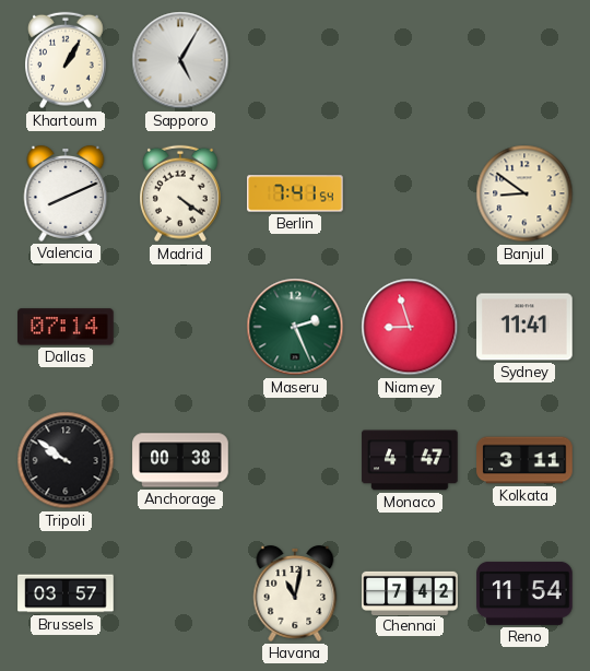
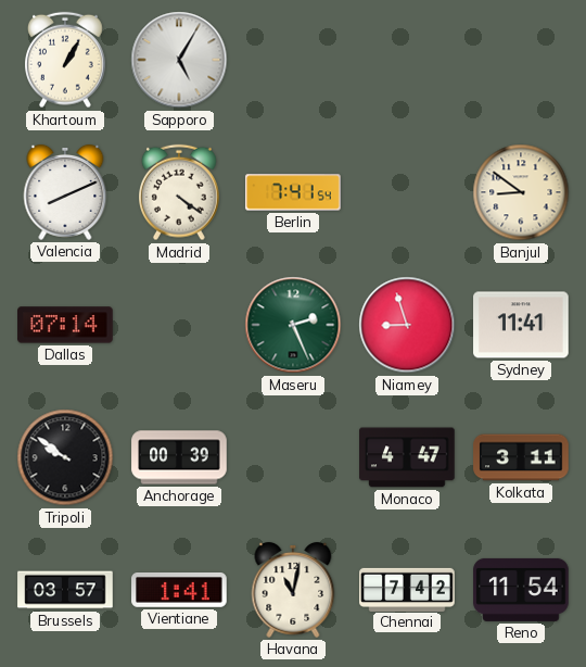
Anchorage: 00:38 -> 00:39
Vientiane: none -> 1:41
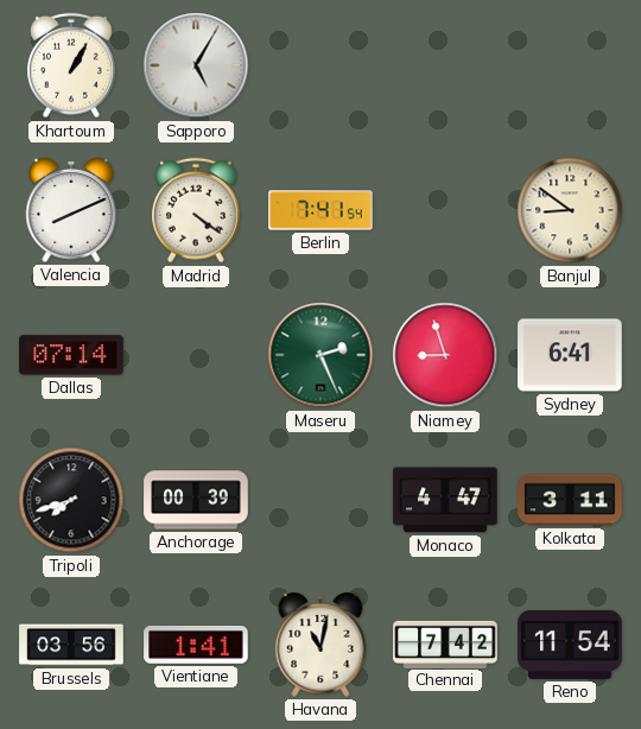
Sydney: 11:41 -> 6:41
Tripoli: 9:51 -> 7:42
Brussels: 03:57 -> 03:56
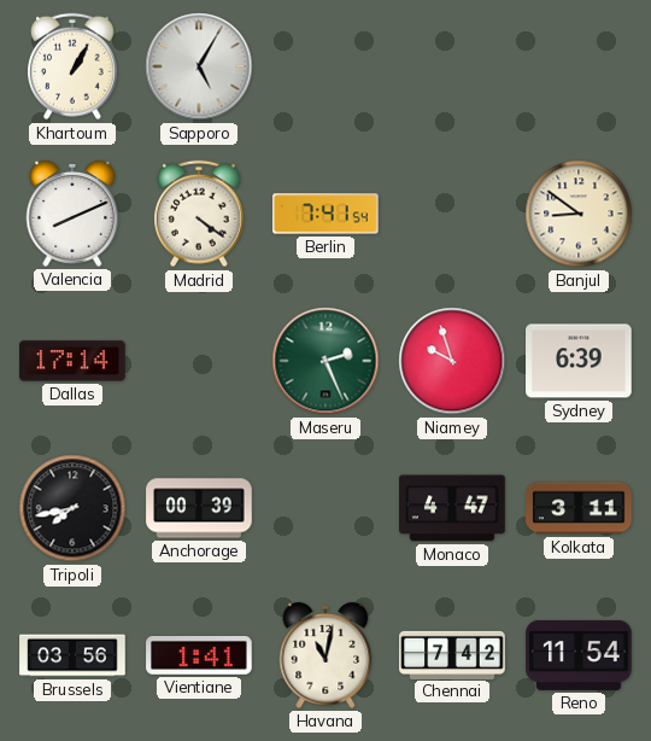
Dallas: 07:14 -> 17:14
Niamey: 8:57 -> 9:57
Sydney: 6:41 -> 6:39
Tripoli: 7:42 -> 7:43
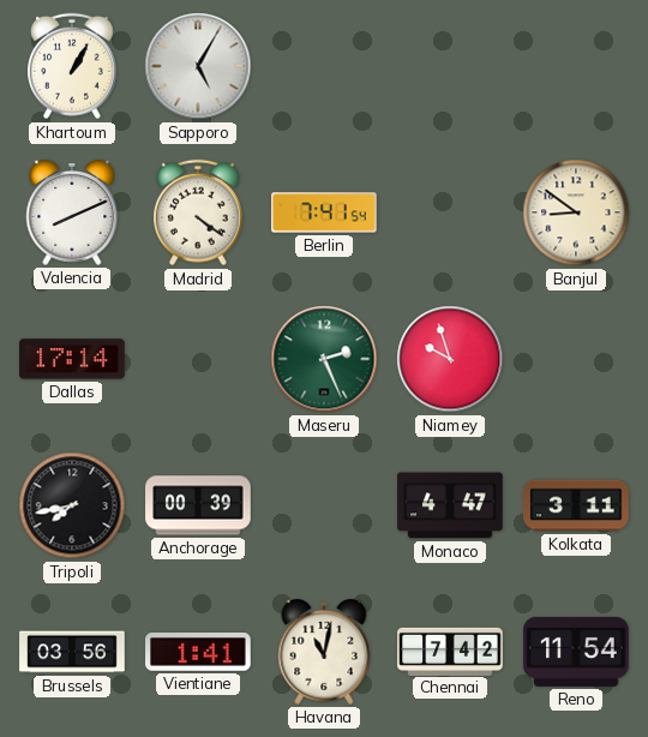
Sydney: 6:39 -> none
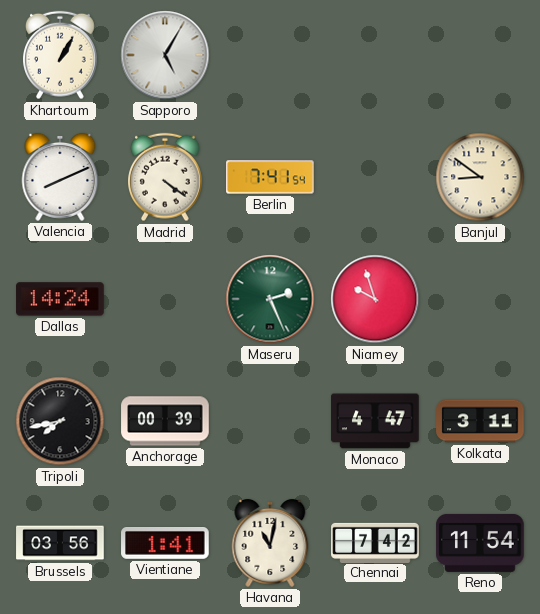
Dallas: 17:14 -> 14:24
